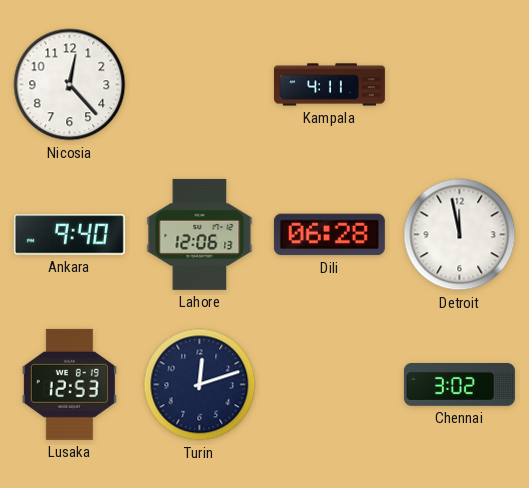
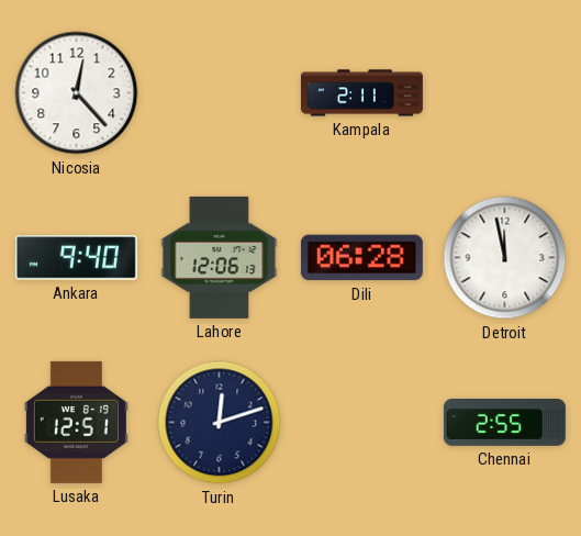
Kampala: 4:11 -> 2:11
Lusaka: 12:53 -> 12:51
Chennai: 3:02 -> 2:55
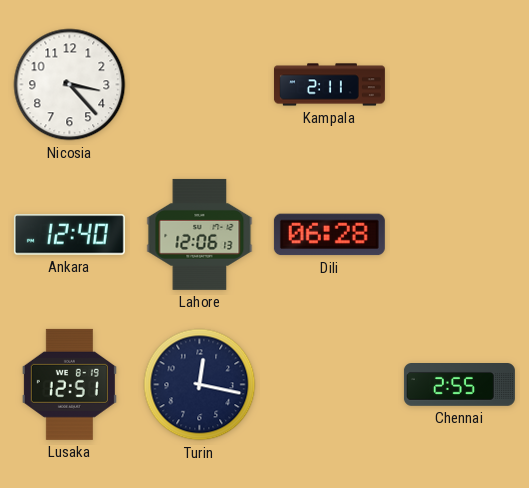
Nicosia: 12:23 -> 3:23
Ankara: 9:40 -> 12:40
Detroit: 11:58 -> none
Turin: 12:12 -> 12:17
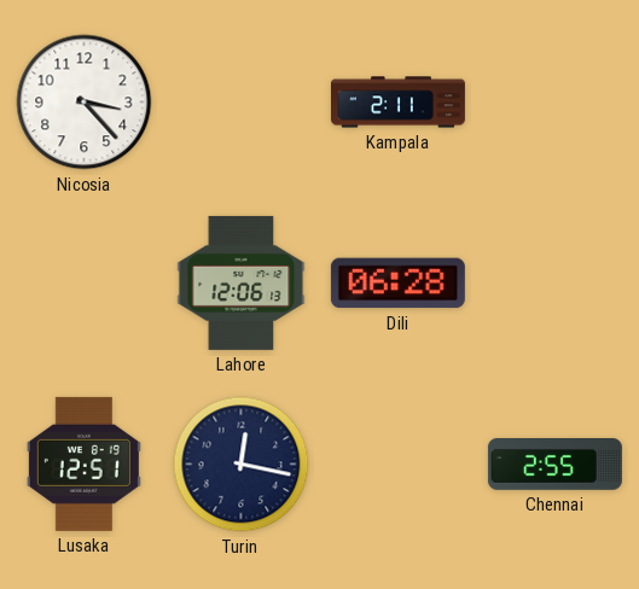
Ankara: 12:40 -> none
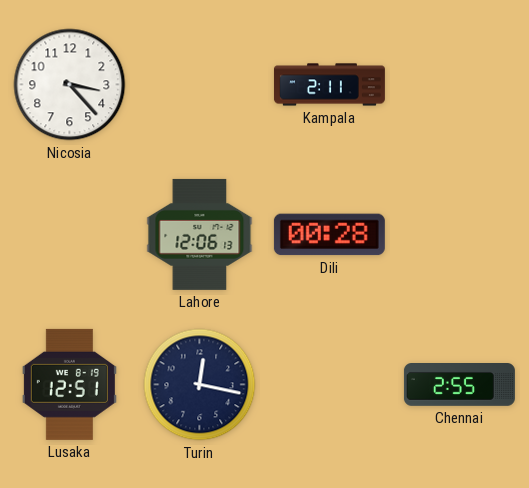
Dili: 06:28 -> 00:28
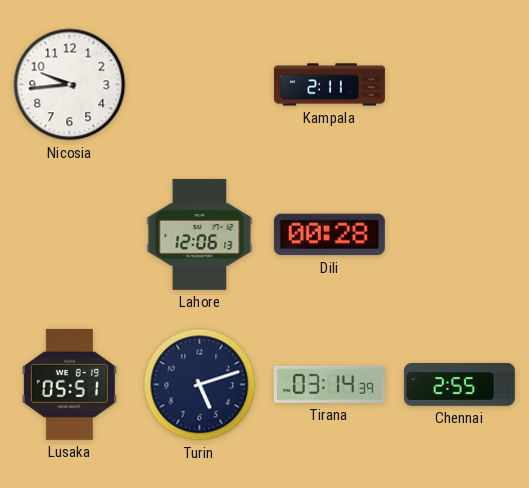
Nicosia: 3:23 -> 9:44
Lusaka: 12:51 -> 05:51
Turin: 12:17 -> 5:12
Tirana: none -> 03:14
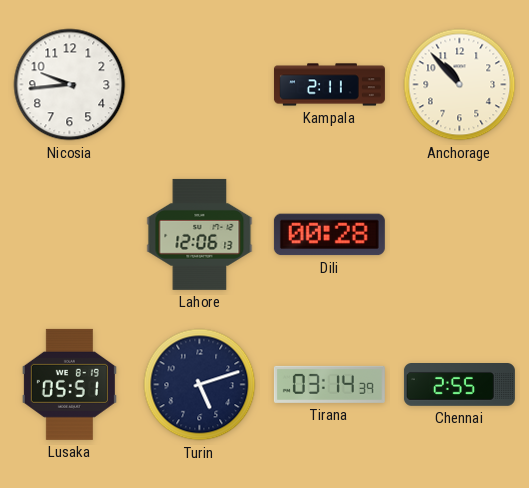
Anchorage: none -> 10:53
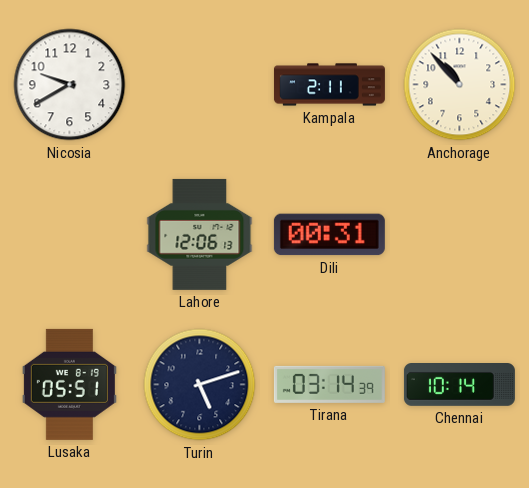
Nicosia: 9:44 -> 9:40
Dili: 00:28 -> 00:31
Chennai: 2:55 -> 10:14
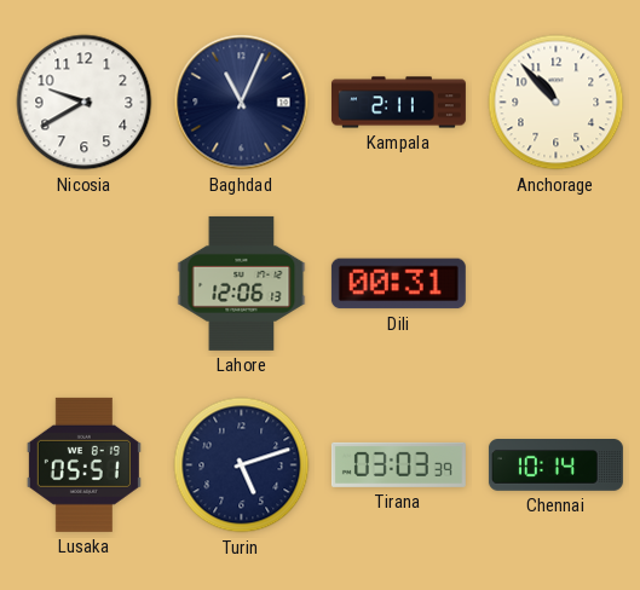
Baghdad: none -> 11:04
Tirana: 03:14 -> 03:03
